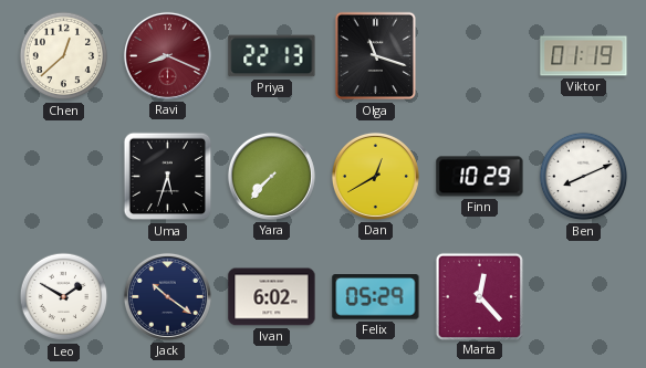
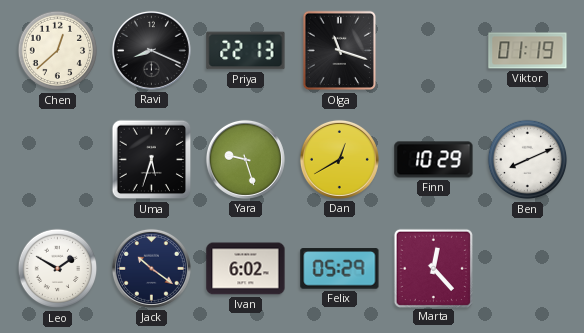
Ravi dial: burgundy -> black
Yara: 7:37 -> 9:27
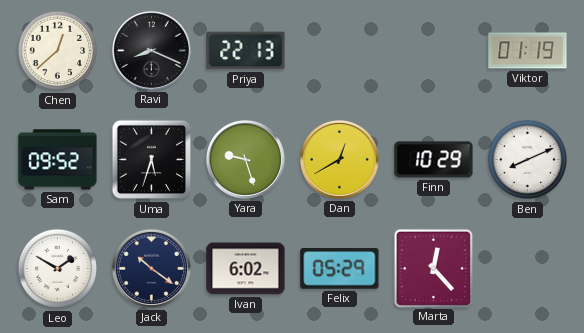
Olga: 11:18 -> none
Sam: none -> 09:52
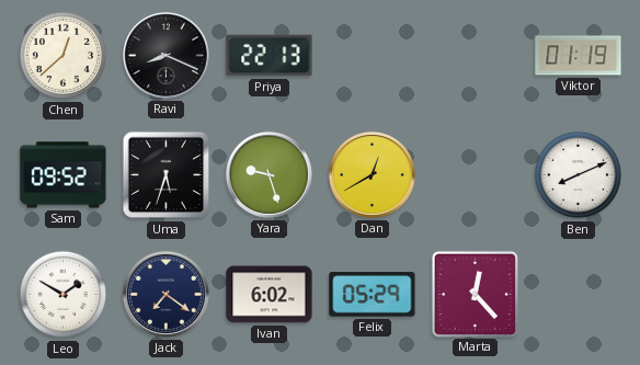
Finn: 10:29 -> none
Jack: 10:21 -> 7:21
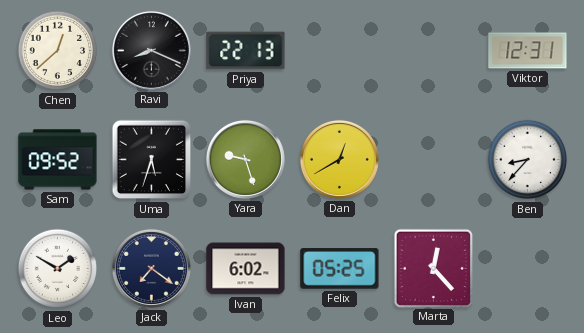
Viktor: 01:19 -> 12:31
Ben: 8:11 -> 8:37
Felix: 05:29 -> 05:25
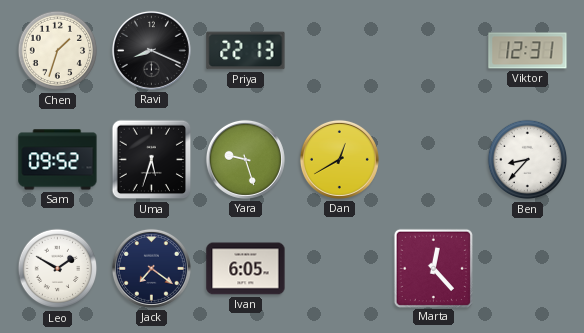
Chen: 12:38 -> 1:33
Ivan: 6:02 -> 6:05
Felix: 05:25 -> none
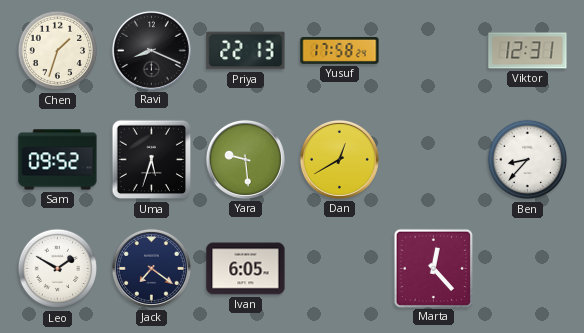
Yusuf: none -> 17:58
Yara: 9:27 -> 9:29
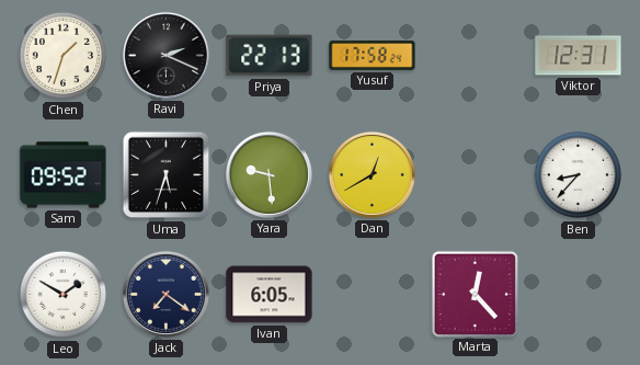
Ravi: 8:19 -> 2:19
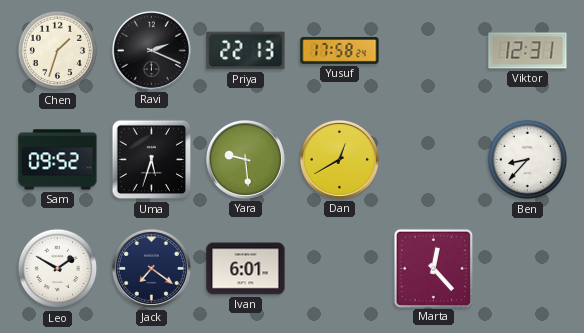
Ivan: 6:05 -> 6:01
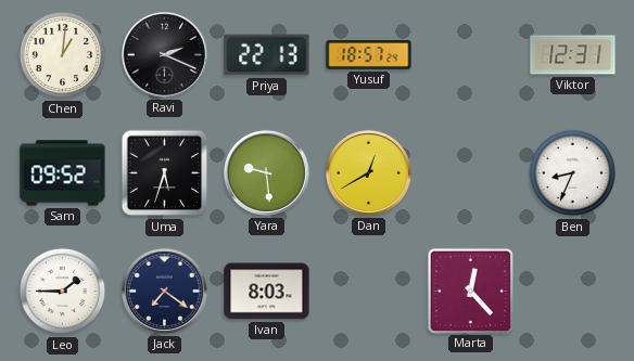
Chen: 1:33 -> 1:01
Yusuf: 17:58 -> 18:57
Ben: 8:37 -> 8:34
Leo: 1:50 -> 1:45
Ivan: 6:01 -> 8:03
